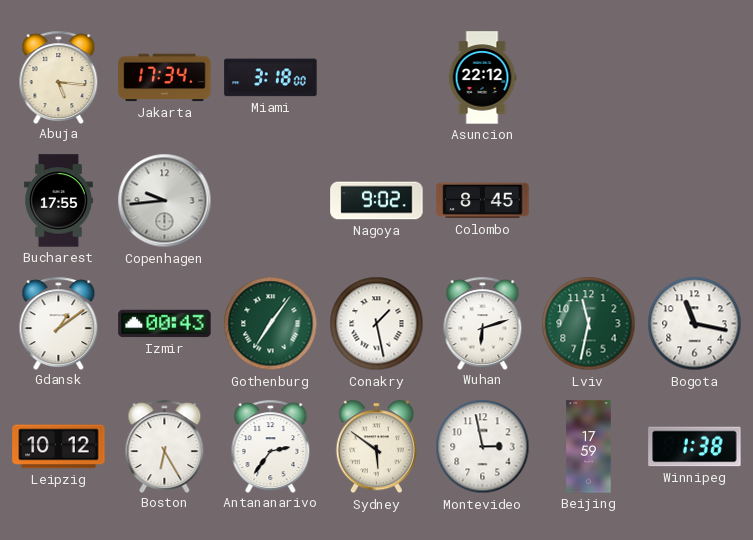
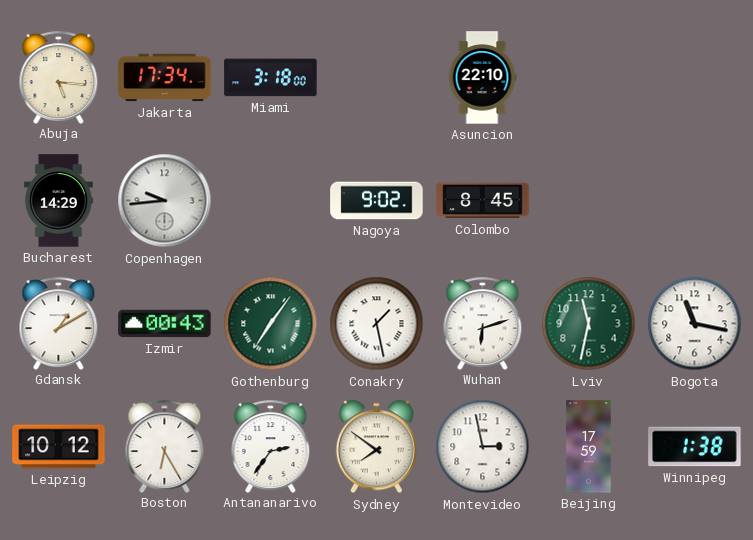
Asuncion: 22:12 -> 22:10
Bucharest: 17:55 -> 14:29
Gdansk: 1:09 -> 1:10
Sydney: 5:51 -> 7:51
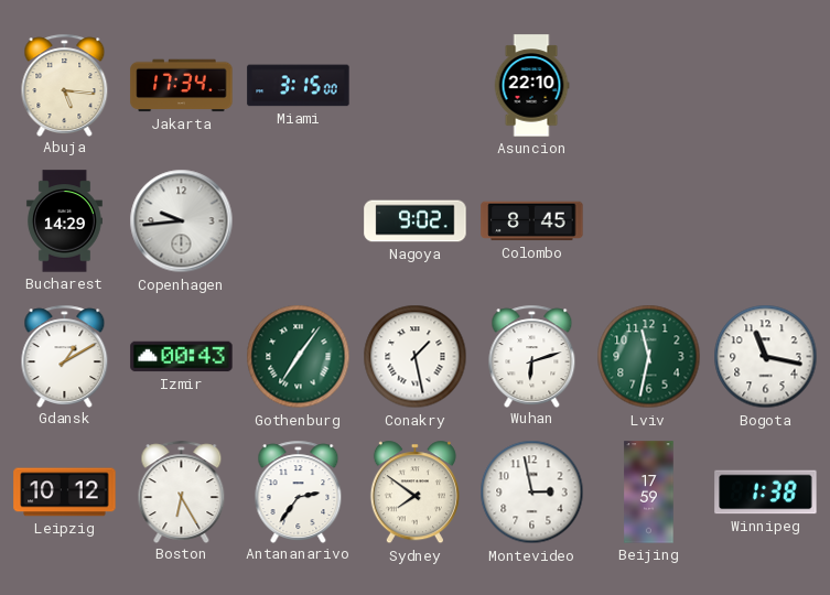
Miami: 3:18 -> 3:15
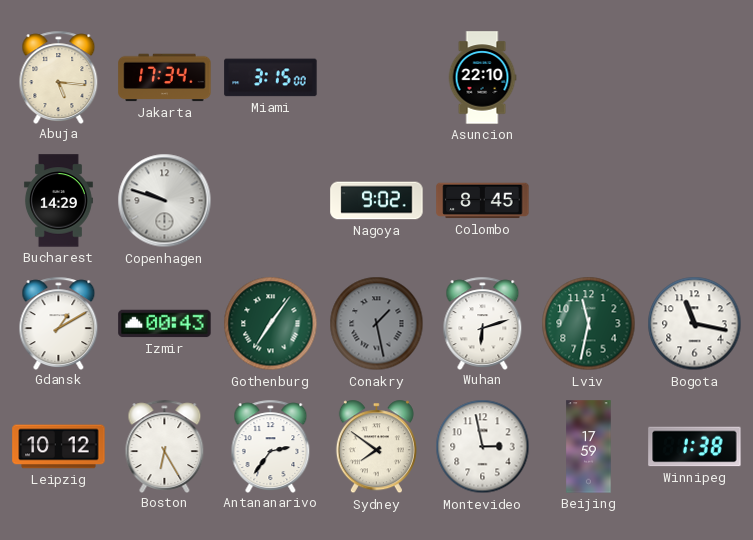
Copenhagen: 9:44 -> 9:48
Conakry dial: white -> grey
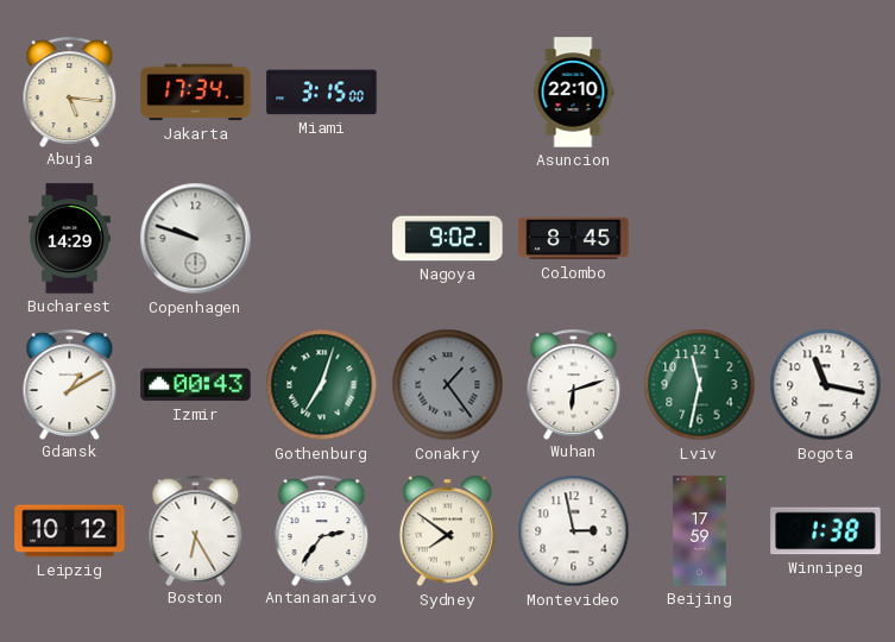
Gothenburg: 7:06 -> 7:03
Conakry: 1:28 -> 1:24
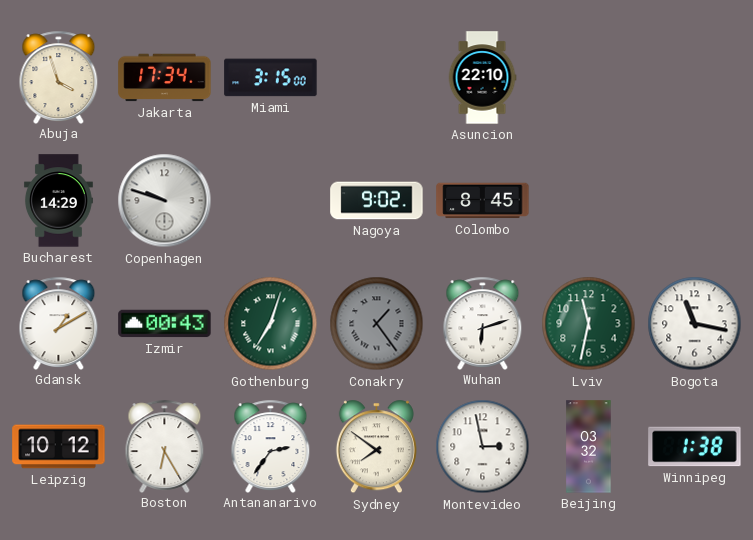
Abuja: 5:16 -> 3:57
Beijing: 17:59 -> 03:32
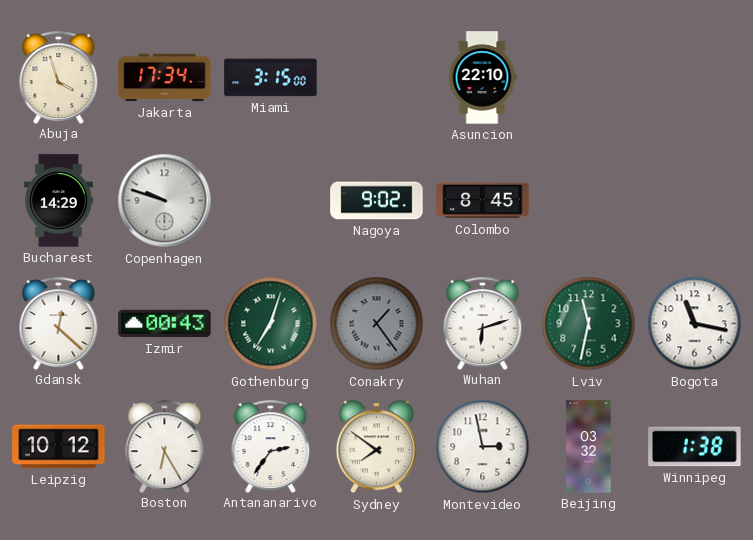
Gdansk: 1:10 -> 12:22
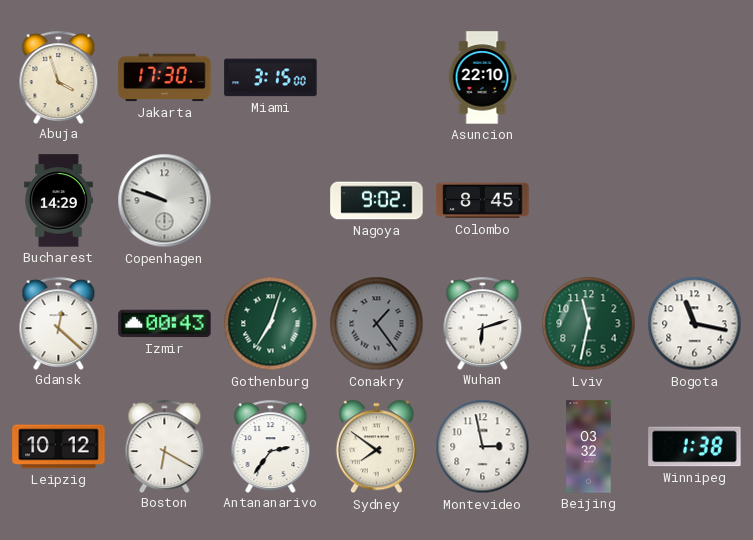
Jakarta: 17:34 -> 17:30
Boston: 6:25 -> 6:20
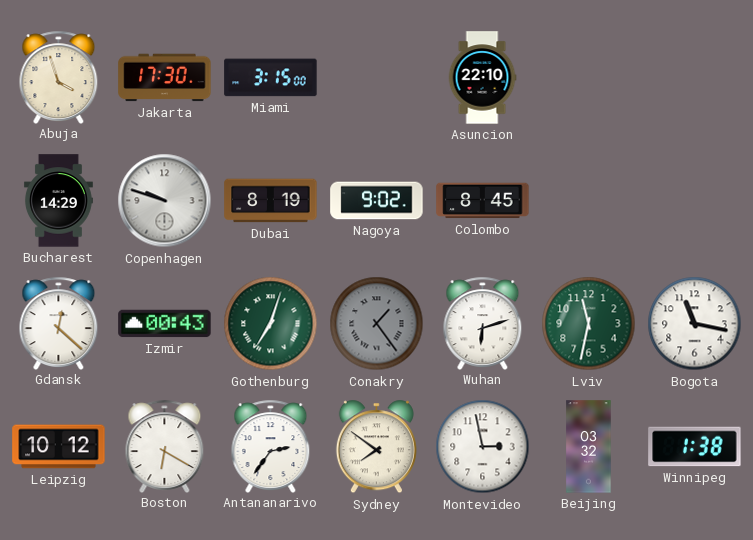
Dubai: none -> 8:19
